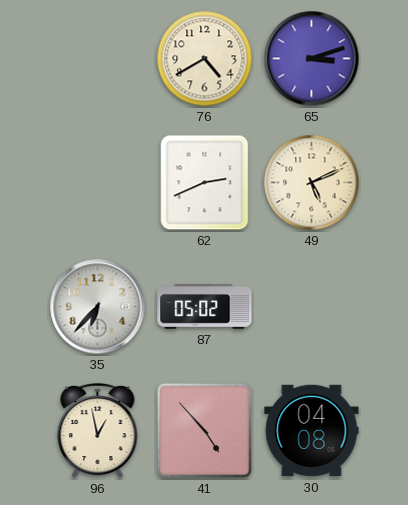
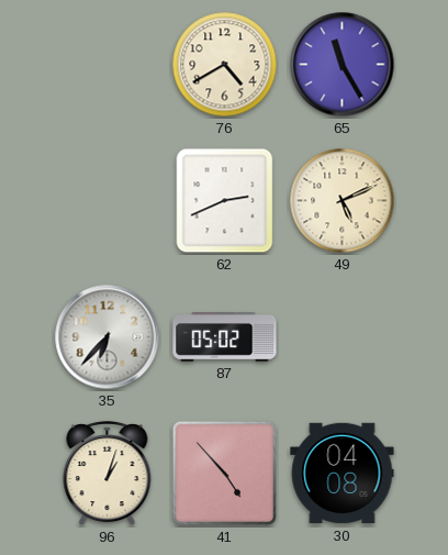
65: 3:12 -> 11:25
96: 12:58 -> 1:03
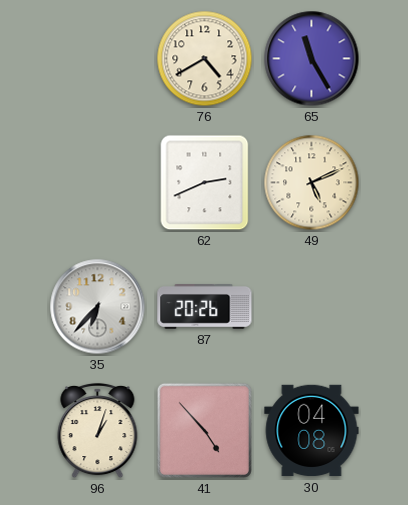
87: 05:02 -> 20:26
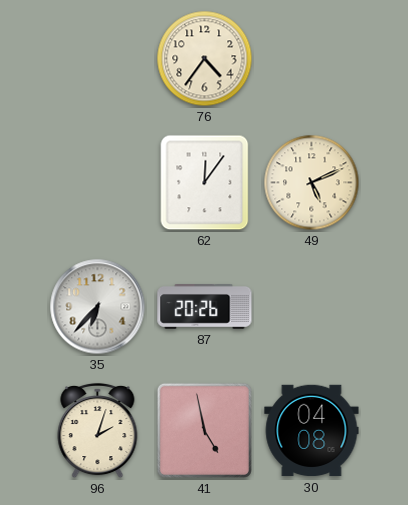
76: 4:40 -> 4:36
65: 11:25 -> none
62: 2:41 -> 12:06
96: 1:03 -> 2:03
41: 4:53 -> 4:58
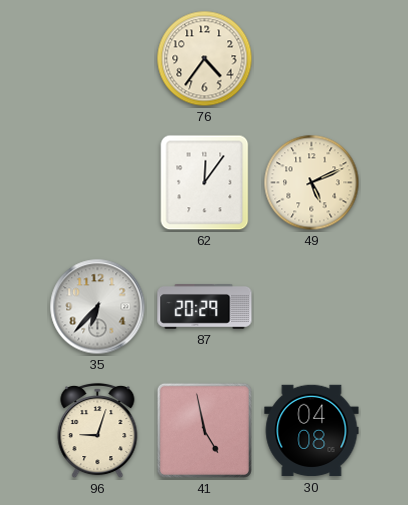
87: 20:26 -> 20:29
96: 2:03 -> 9:03
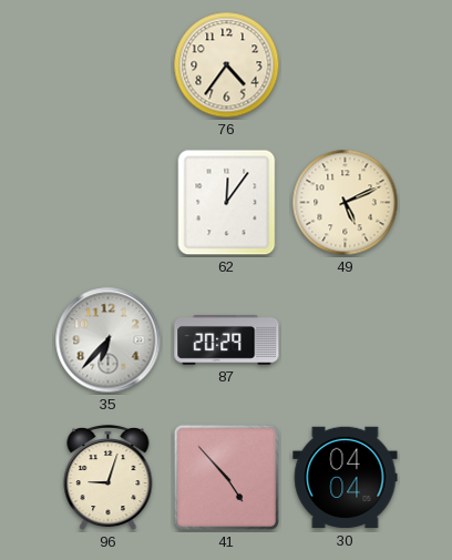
41: 4:58 -> 4:53
30: 04:08 -> 04:04
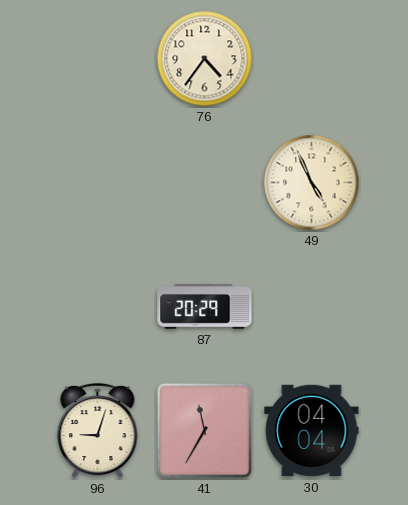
62: 12:06 -> none
49: 5:11 -> 4:56
35: 6:37 -> none
41: 4:53 -> 11:35
